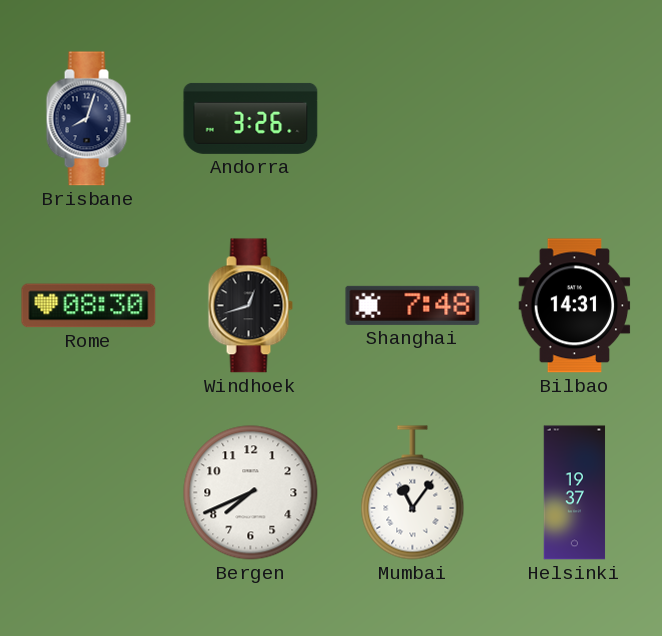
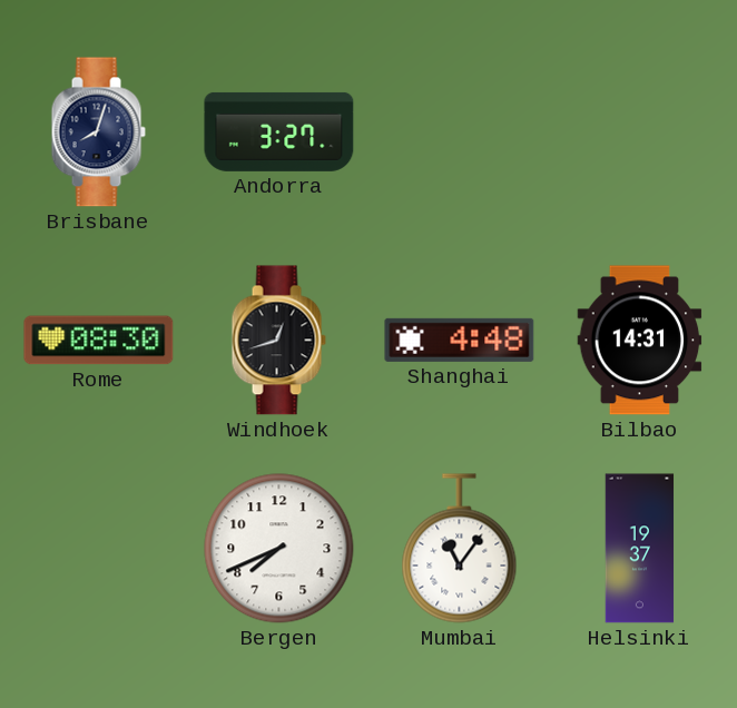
Andorra: 3:26 -> 3:27
Shanghai: 7:48 -> 4:48
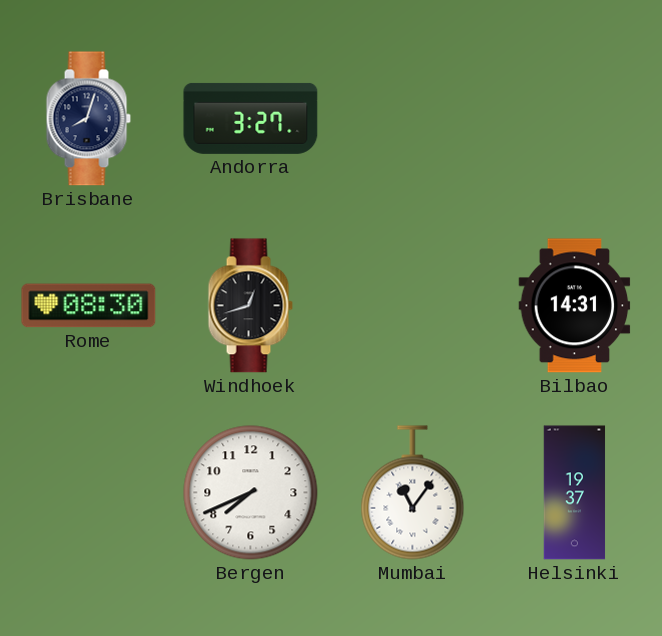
Shanghai: 4:48 -> none
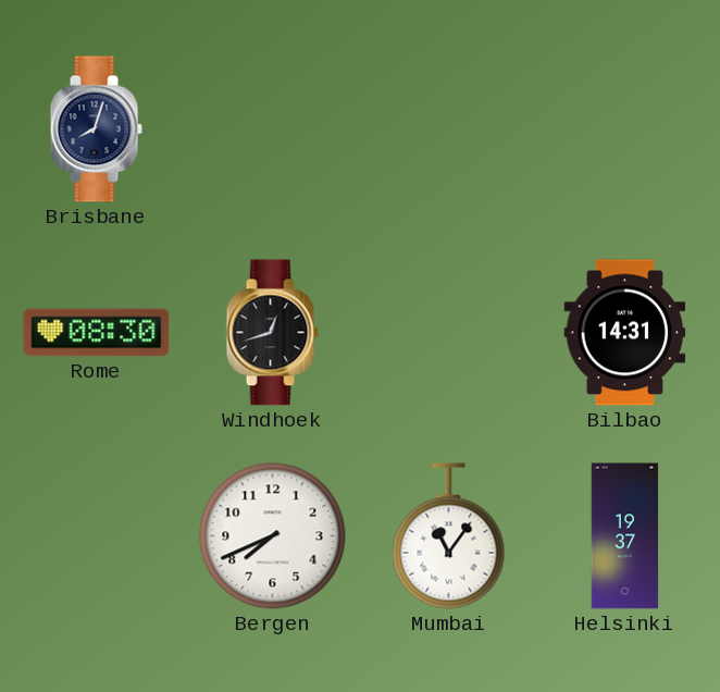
Andorra: 3:27 -> none
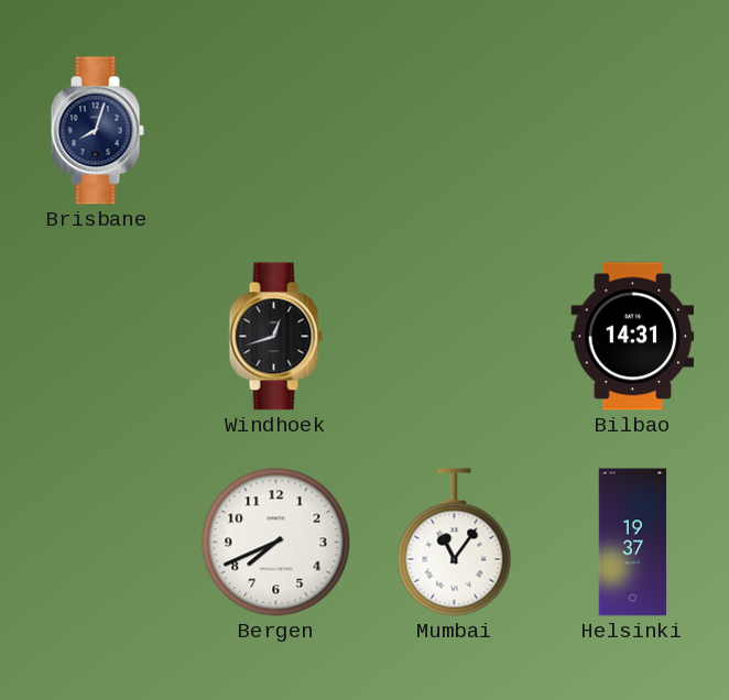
Rome: 08:30 -> none
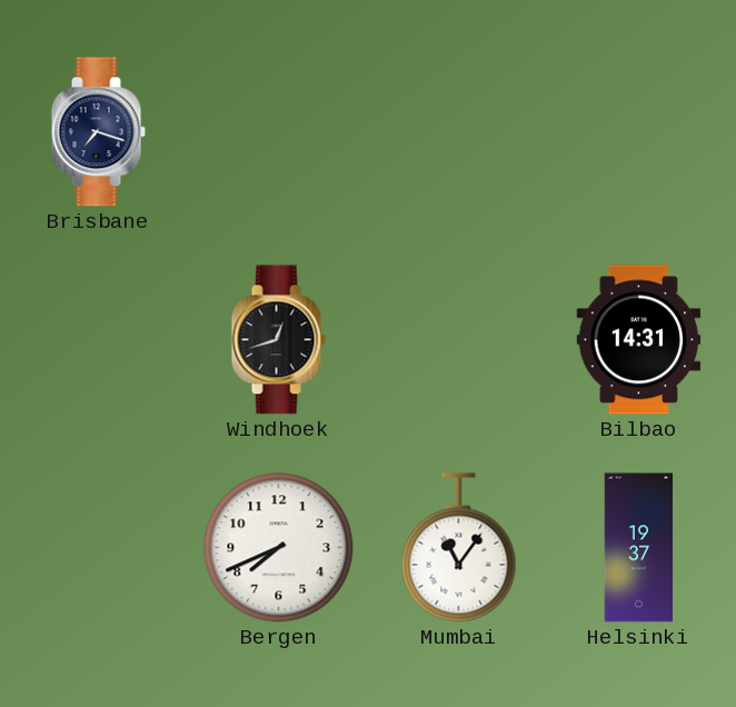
Brisbane: 8:03 -> 7:18
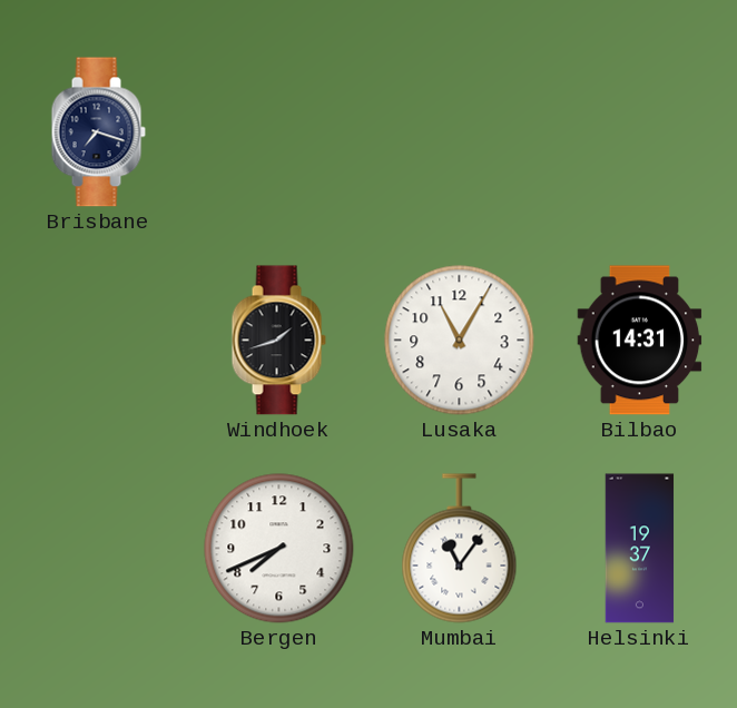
Windhoek: 12:42 -> 1:42
Lusaka: none -> 11:05
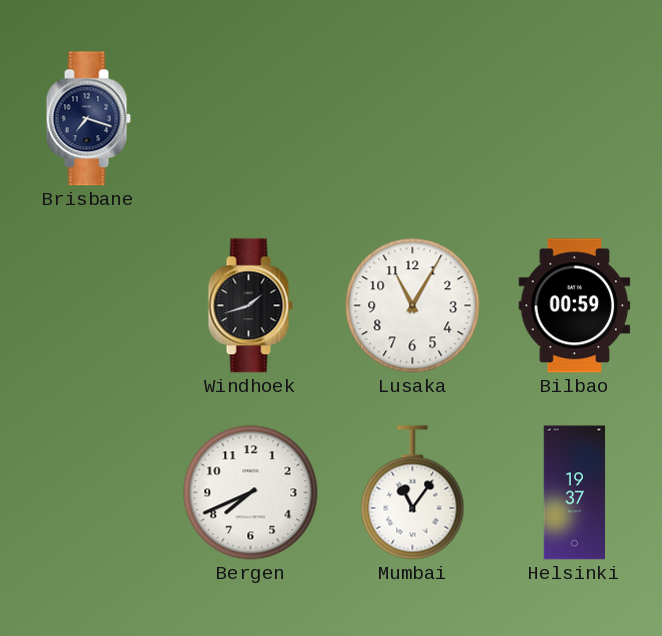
Bilbao: 14:31 -> 00:59
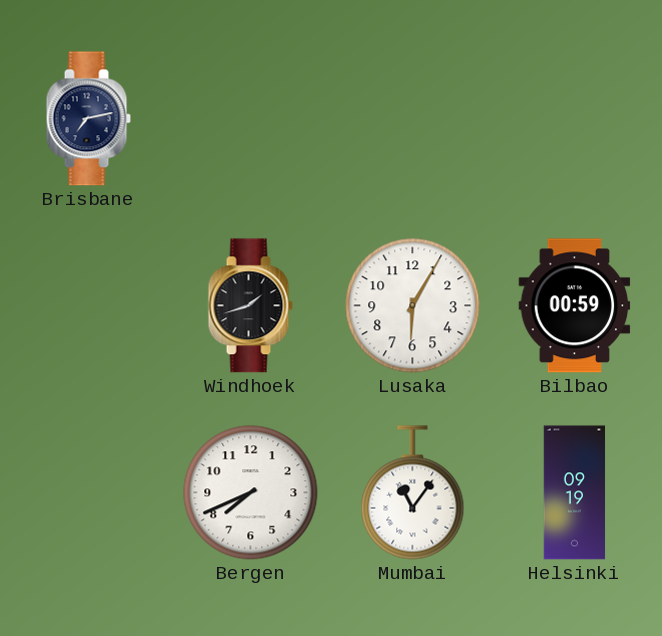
Brisbane: 7:18 -> 7:13
Lusaka: 11:05 -> 6:05
Helsinki: 19:37 -> 09:19
